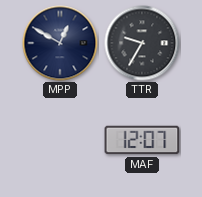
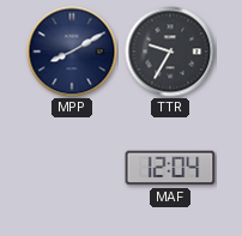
MPP: 12:50 -> 8:10
MAF: 12:07 -> 12:04
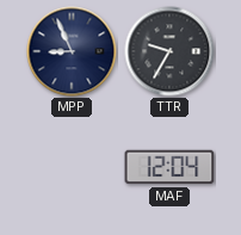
MPP: 8:10 -> 8:56
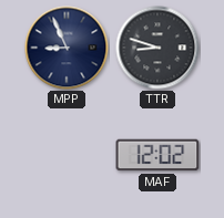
TTR: 9:35 -> 8:48
MAF: 12:04 -> 12:02
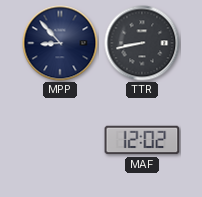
MPP: 8:56 -> 8:53
TTR: 8:48 -> 8:43
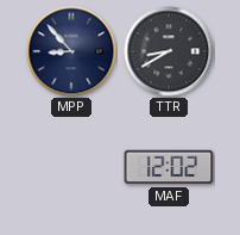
TTR: 8:43 -> 8:40
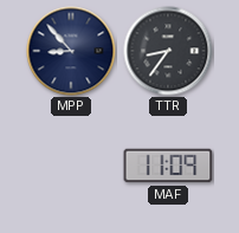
TTR: 8:40 -> 8:36
MAF: 12:02 -> 11:09
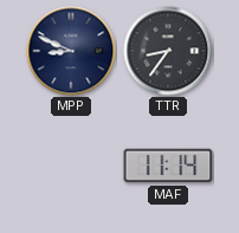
MPP: 8:53 -> 8:49
MAF: 11:09 -> 11:14
